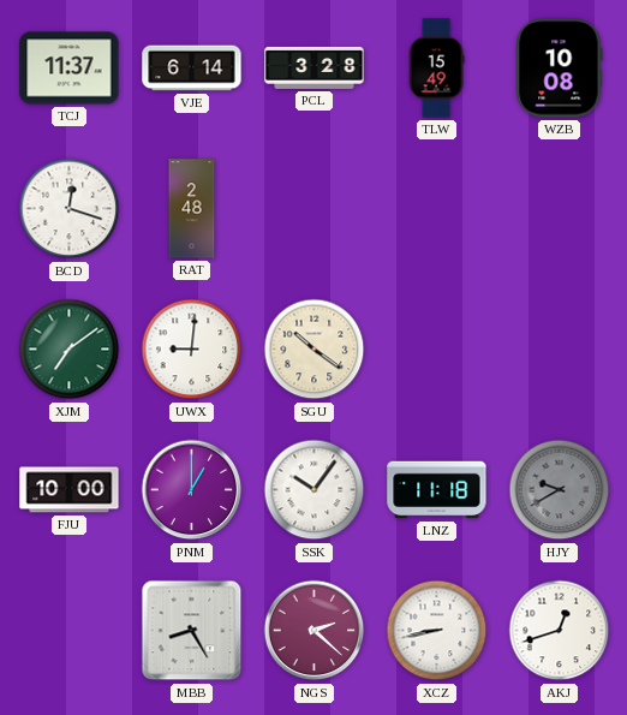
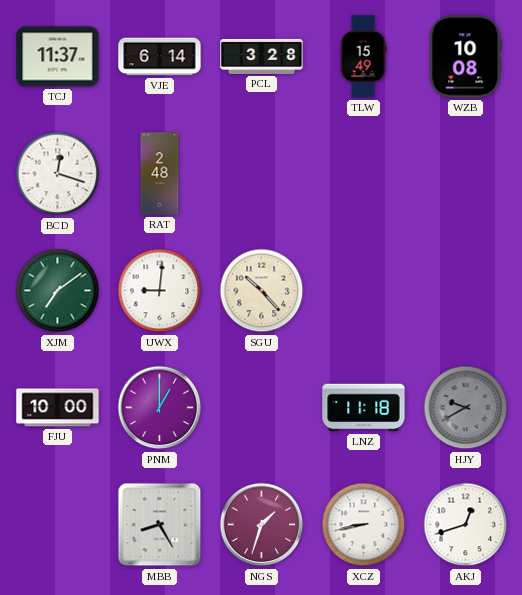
SGU: 10:21 -> 10:23
SSK: 10:06 -> none
NGS: 2:22 -> 1:33
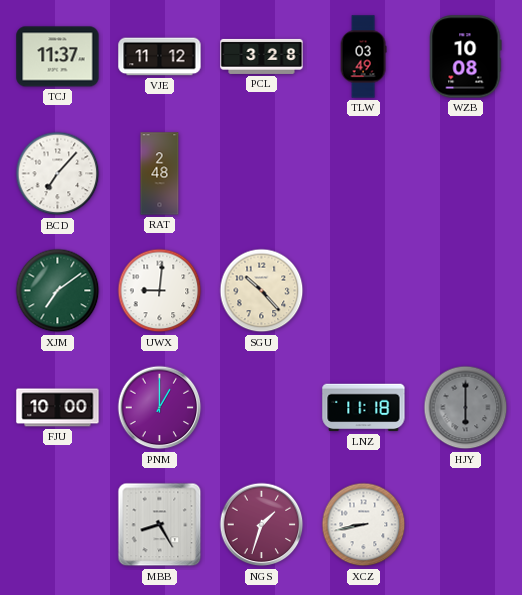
VJE: 6:14 -> 11:12
TLW: 15:49 -> 03:49
BCD: 12:18 -> 7:07
HJY: 9:40 -> 6:00
AKJ: 12:42 -> none
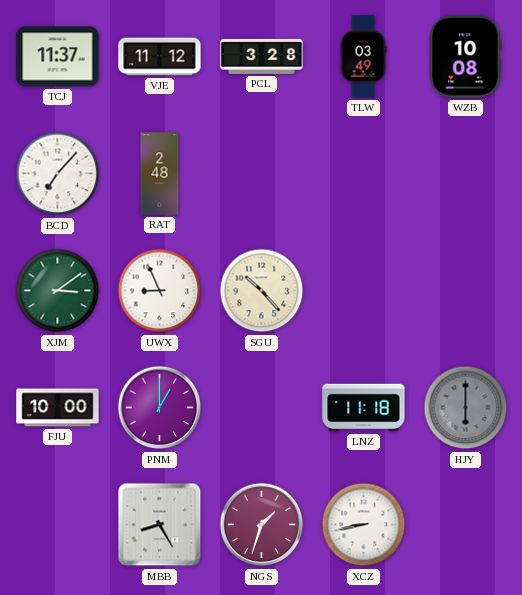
XJM: 7:09 -> 3:09
UWX: 9:01 -> 8:56
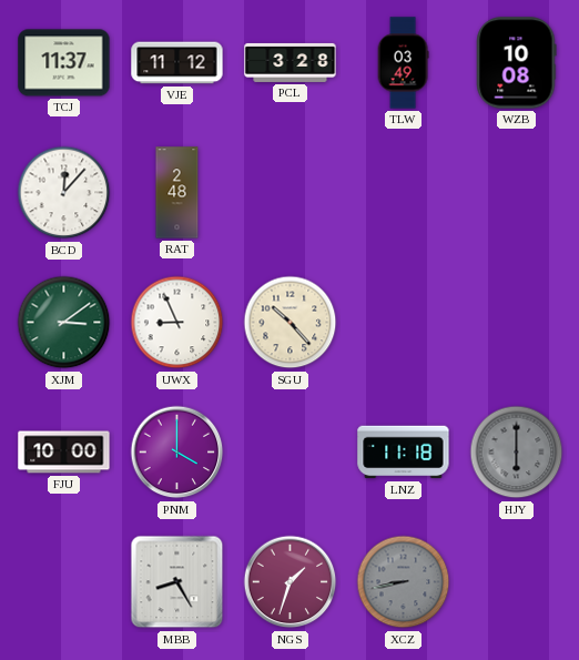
BCD: 7:07 -> 12:07
PNM: 1:00 -> 4:00
XCZ dial: white -> grey
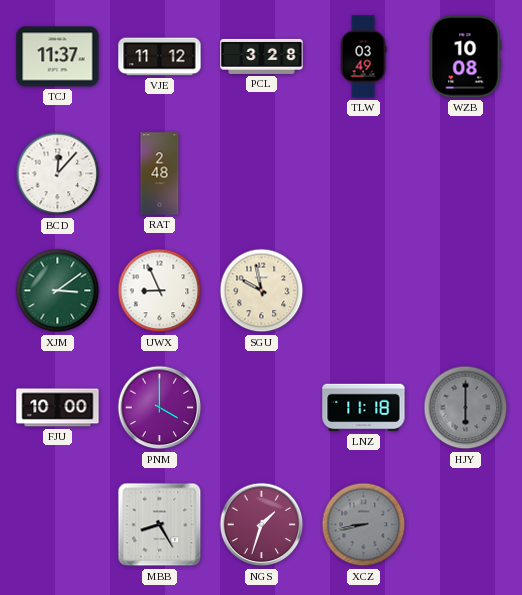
SGU: 10:23 -> 9:58
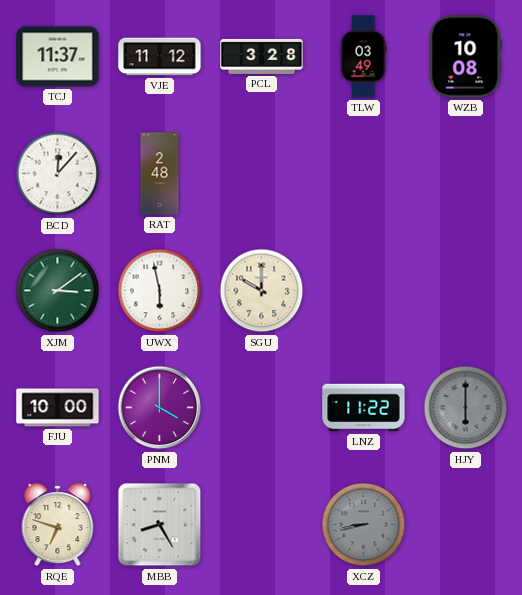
UWX: 8:56 -> 5:58
SGU: 9:58 -> 10:00
LNZ: 11:18 -> 11:22
RQE: none -> 6:48
NGS: 1:33 -> none
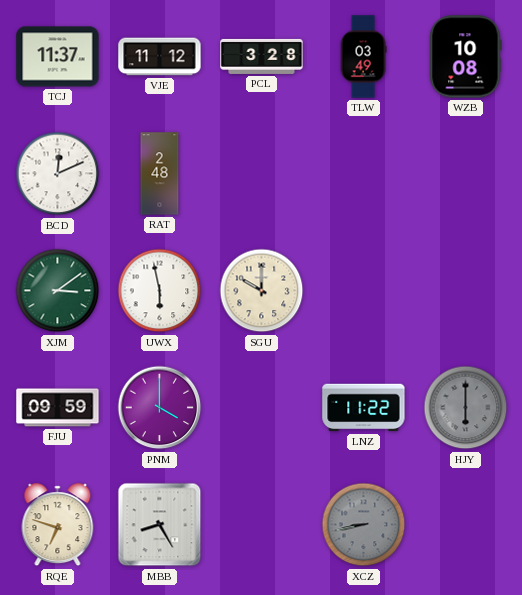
BCD: 12:07 -> 12:11
FJU: 10:00 -> 09:59
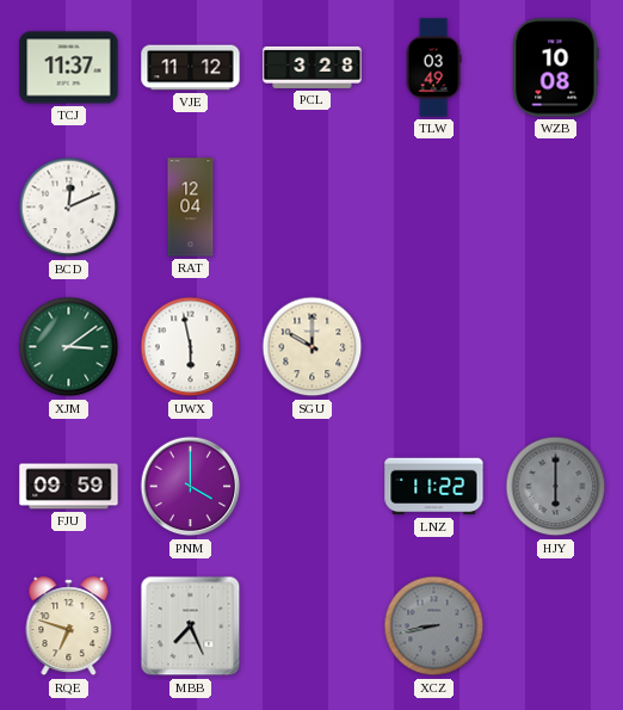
RAT: 2:48 -> 12:04
MBB: 8:25 -> 7:26
